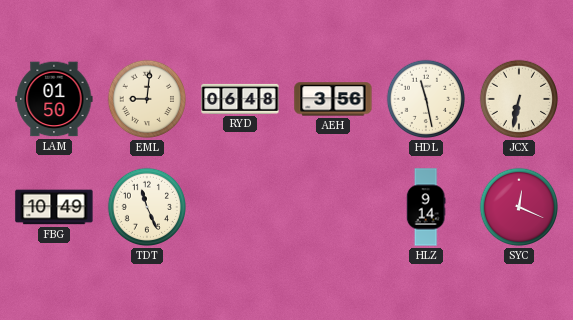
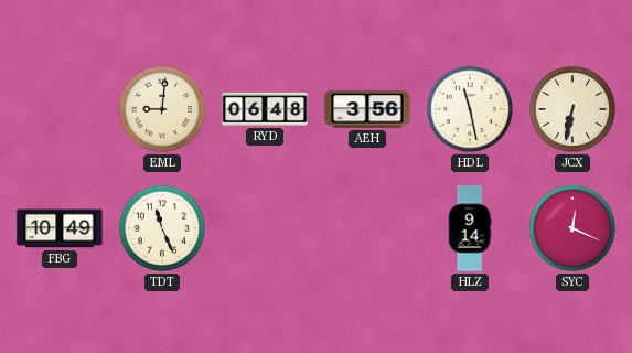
LAM: 01:50 -> none
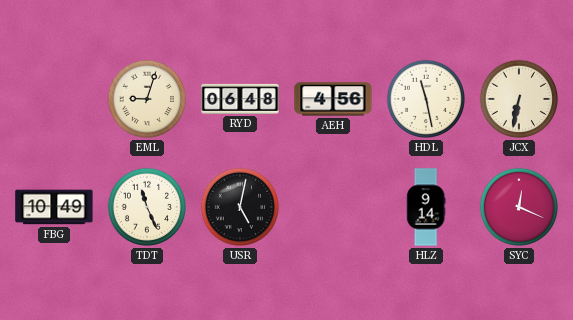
EML: 9:01 -> 9:03
AEH: 3:56 -> 4:56
USR: none -> 5:02
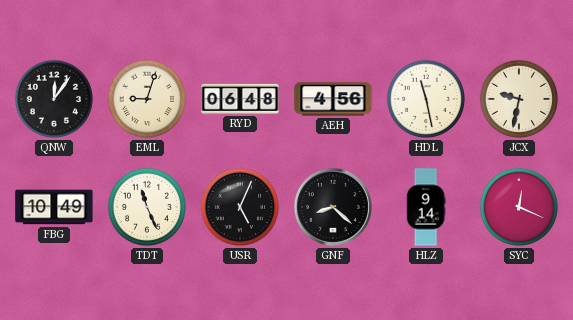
QNW: none -> 12:06
JCX: 6:32 -> 9:32
USR: 5:02 -> 5:04
GNF: none -> 8:22
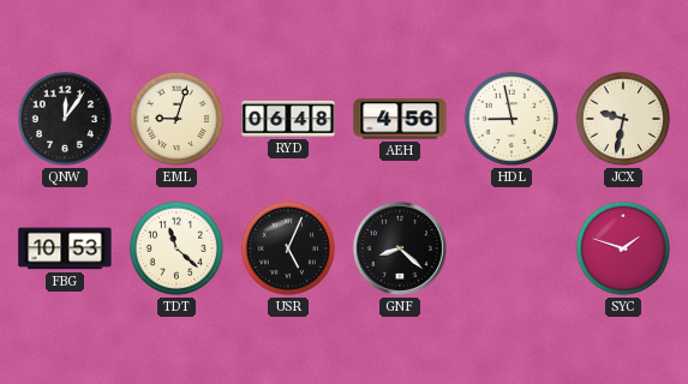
HDL: 11:28 -> 8:58
FBG: 10:49 -> 10:53
TDT: 11:26 -> 11:22
HLZ: 9:14 -> none
SYC: 12:19 -> 1:48
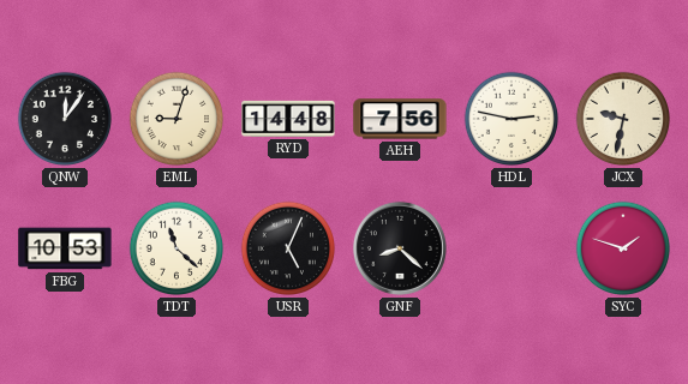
RYD: 06:48 -> 14:48
AEH: 4:56 -> 7:56
HDL: 8:58 -> 2:47
